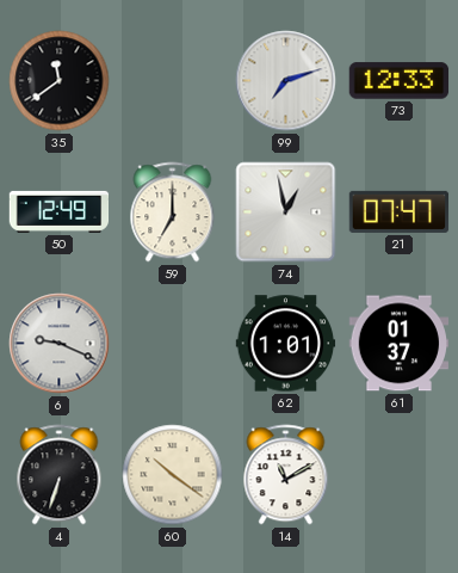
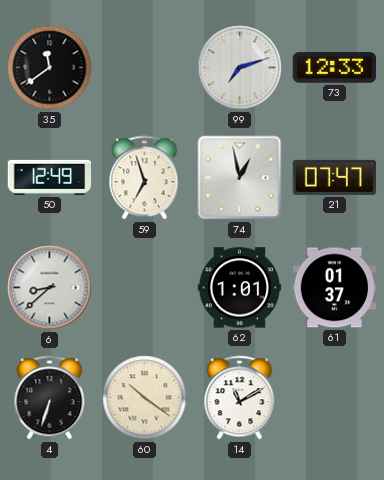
59: 7:00 -> 6:57
6: 9:19 -> 8:38
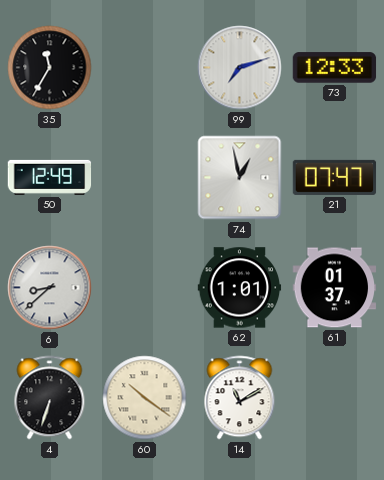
35: 11:39 -> 11:35
59: 6:57 -> none
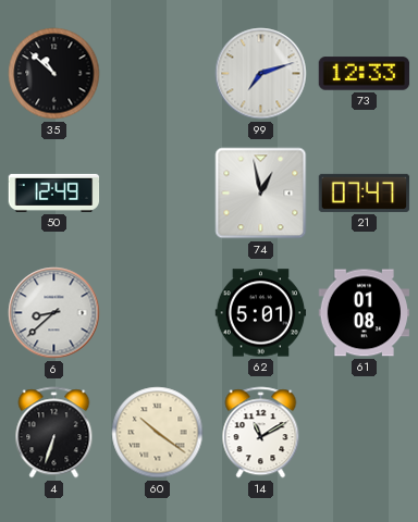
35: 11:35 -> 10:52
62: 1:01 -> 5:01
61: 01:37 -> 01:08
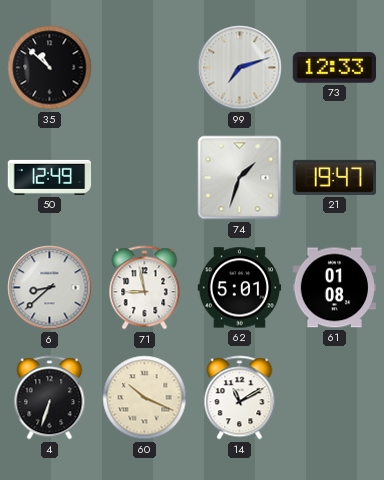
74: 12:58 -> 1:33
21: 07:47 -> 19:47
71: none -> 8:58
60: 10:21 -> 10:19
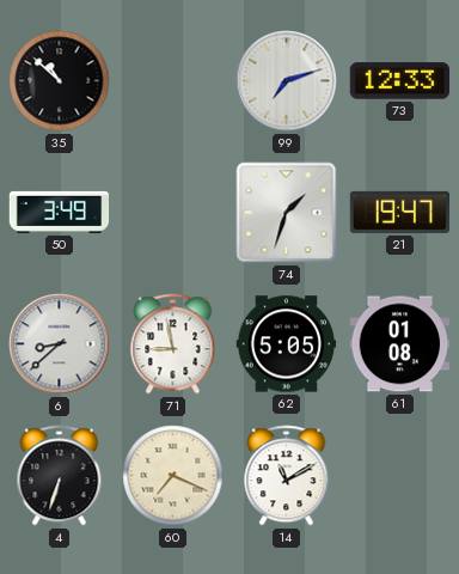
50: 12:49 -> 3:49
62: 5:01 -> 5:05
60: 10:19 -> 7:19
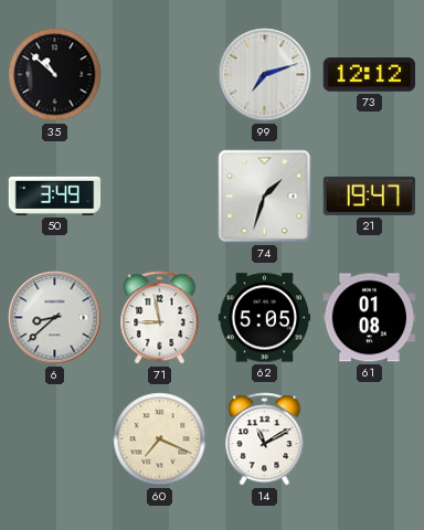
73: 12:33 -> 12:12
4: 6:33 -> none
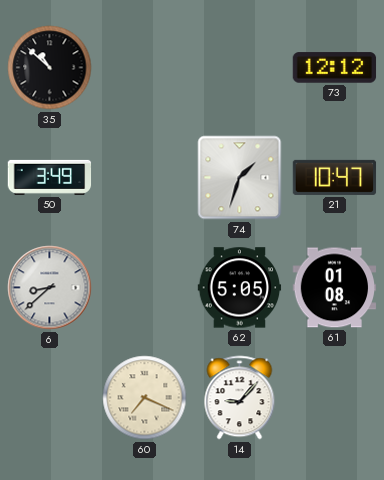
99: 7:12 -> none
21: 19:47 -> 10:47
71: 8:58 -> none
14: 11:10 -> 9:07
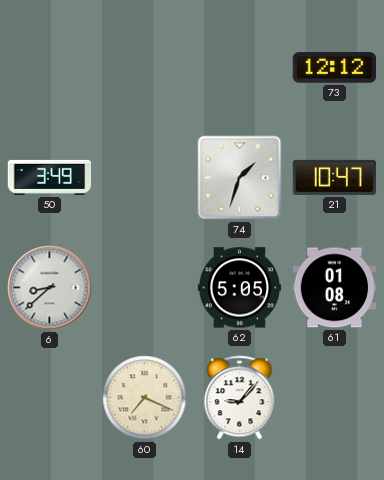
35: 10:52 -> none
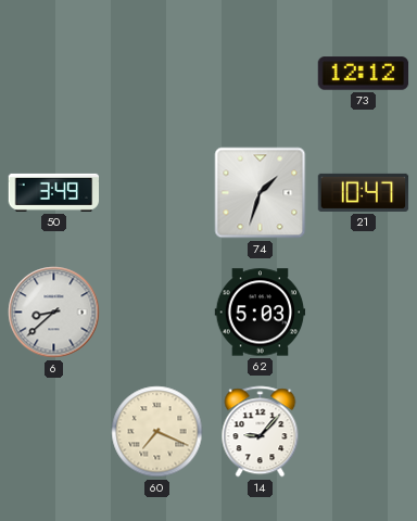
62: 5:05 -> 5:03
61: 01:08 -> none
